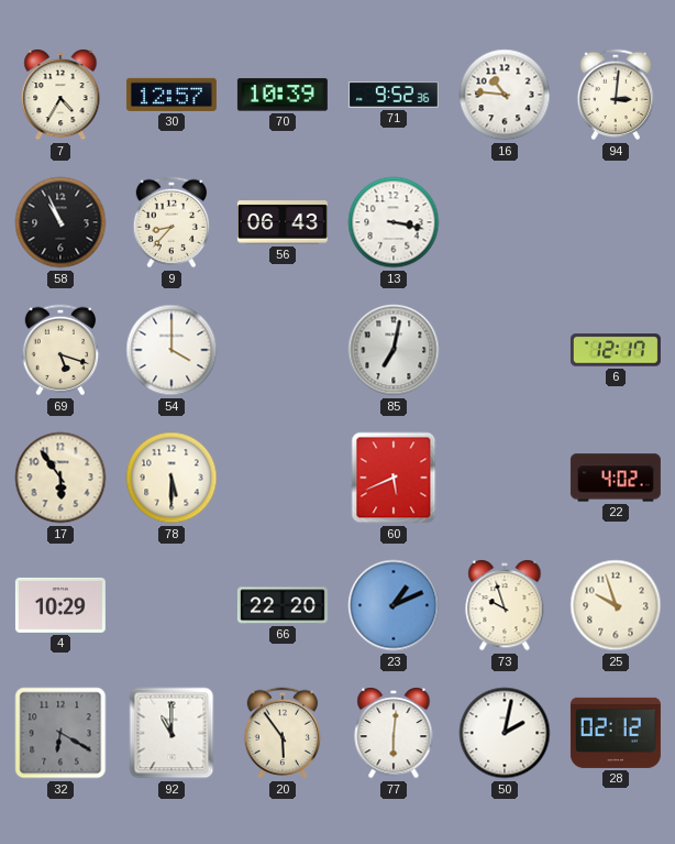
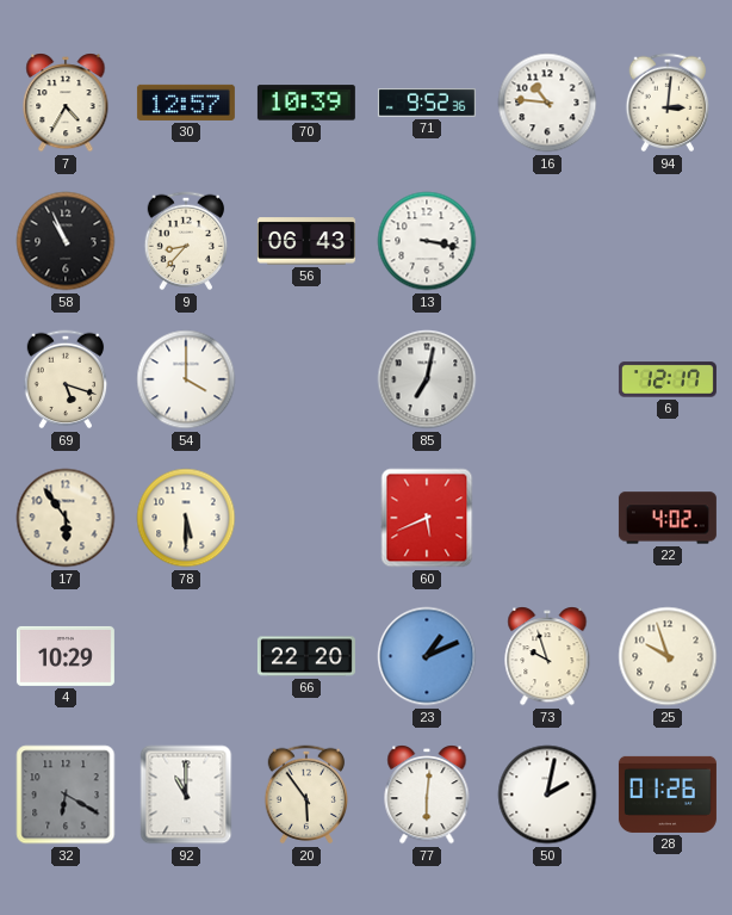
28: 02:12 -> 01:26
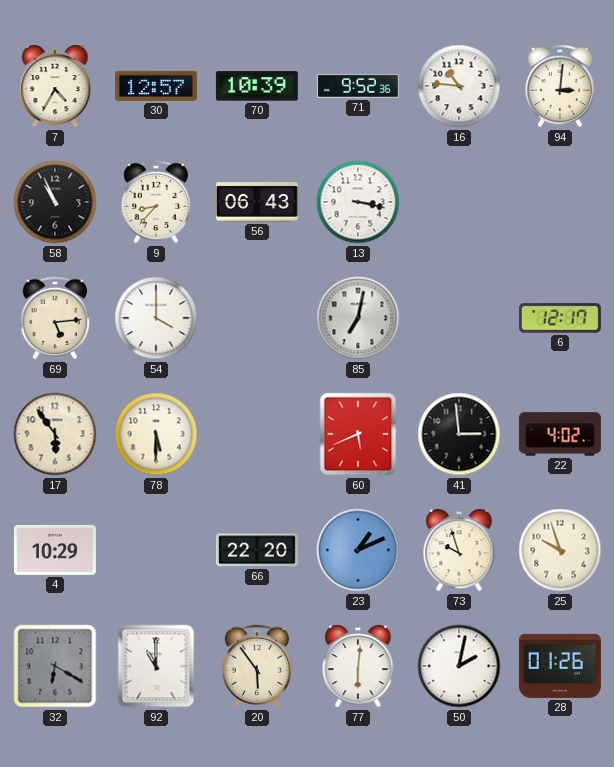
69: 5:18 -> 5:14
41: none -> 2:59
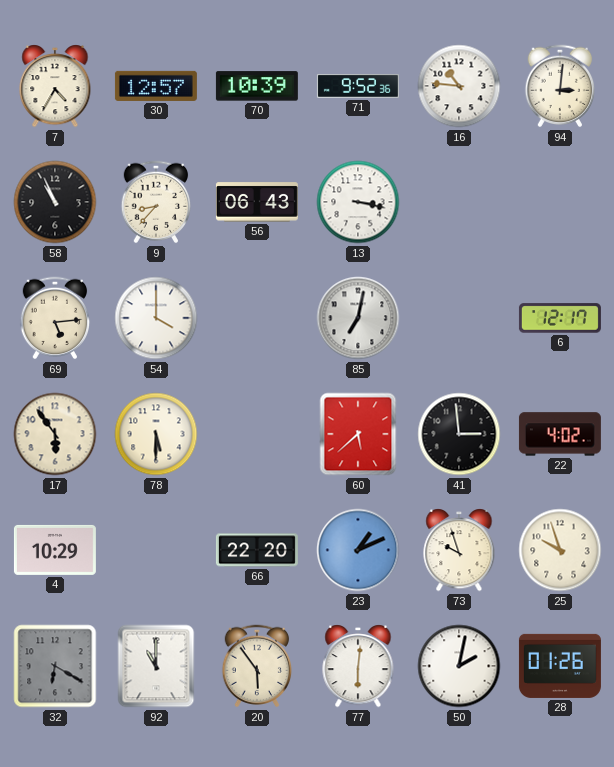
60: 5:41 -> 5:38
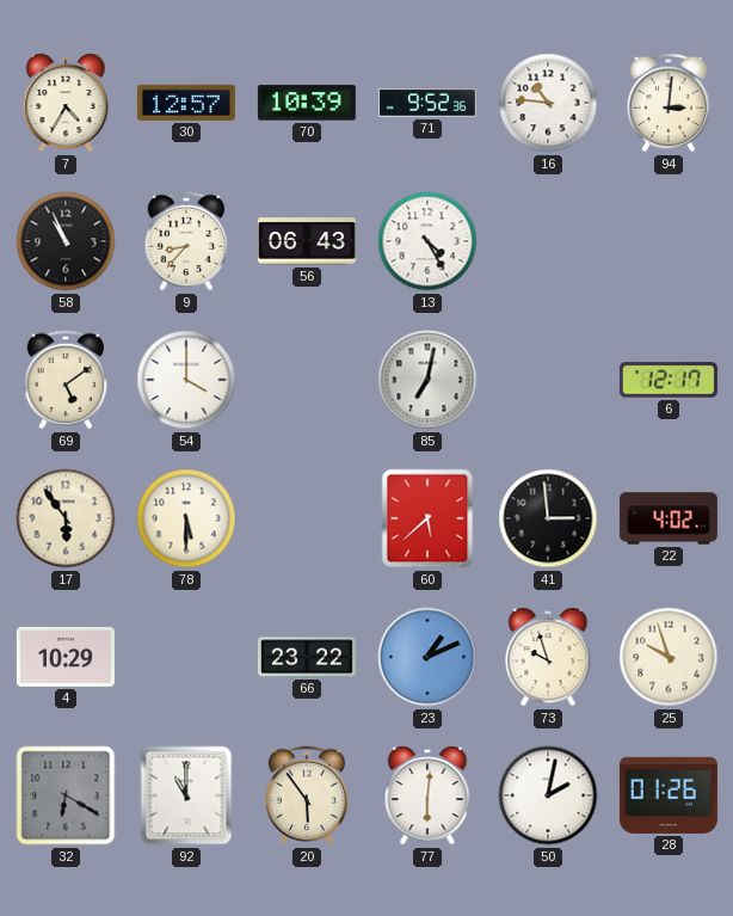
13: 3:17 -> 4:25
69: 5:14 -> 5:09
66: 22:20 -> 23:22
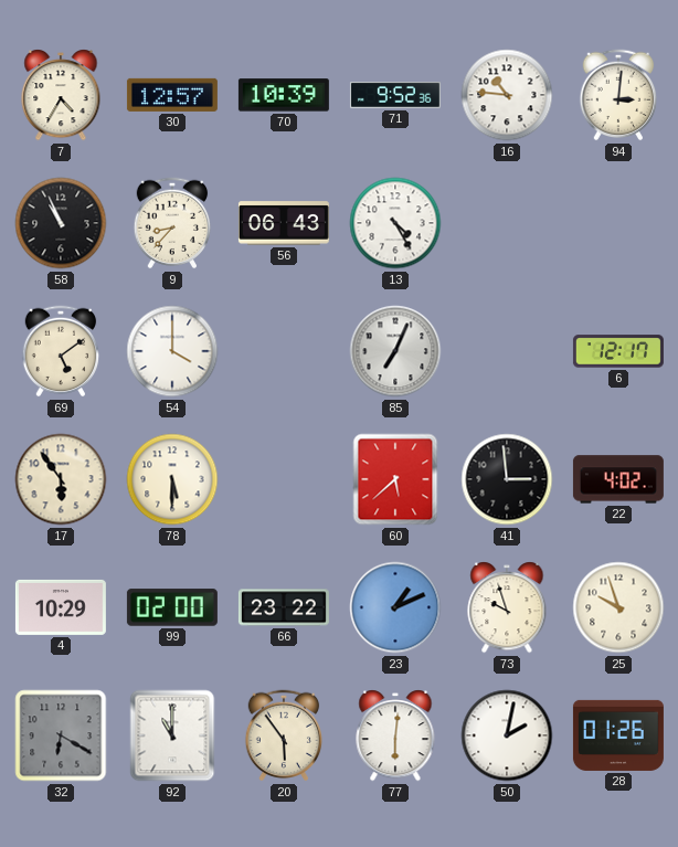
85: 7:02 -> 7:04
99: none -> 02:00
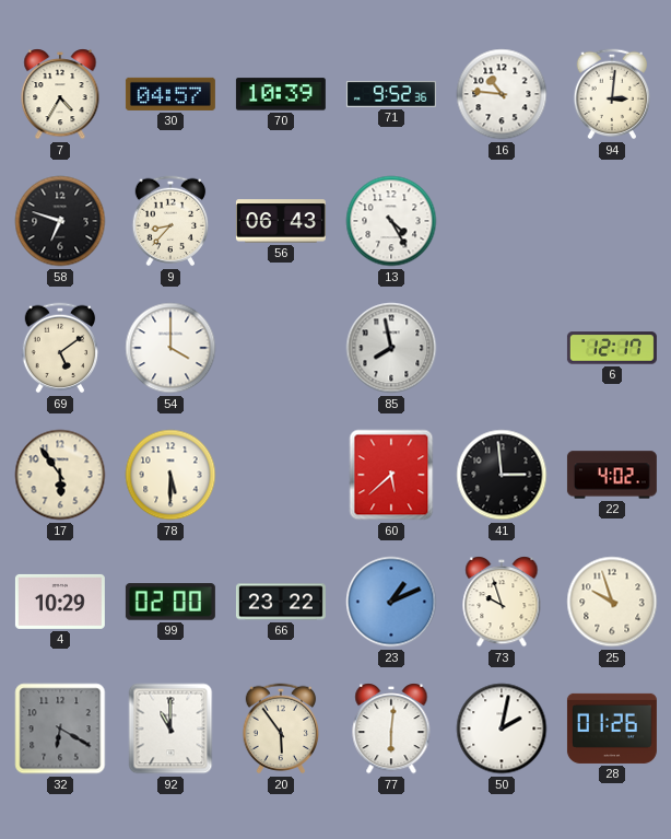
30: 12:57 -> 04:57
58: 10:56 -> 6:48
85: 7:04 -> 7:58
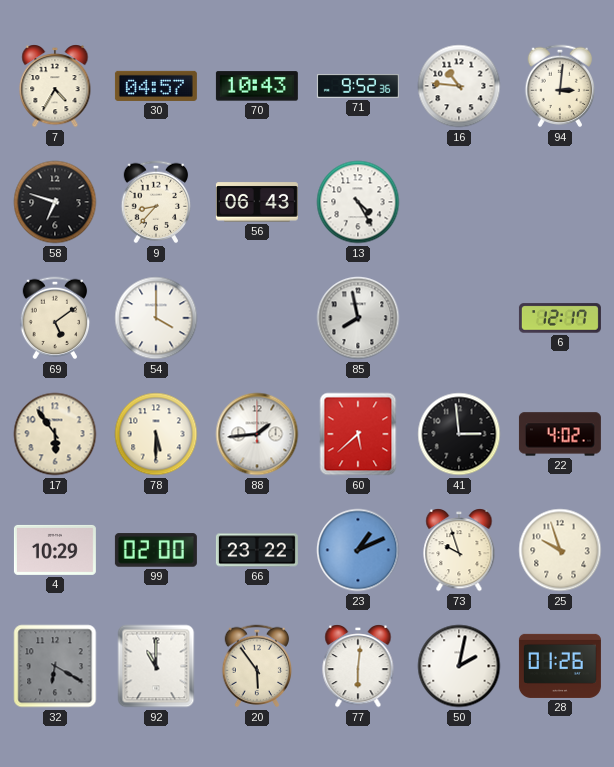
70: 10:39 -> 10:43
88: none -> 1:44
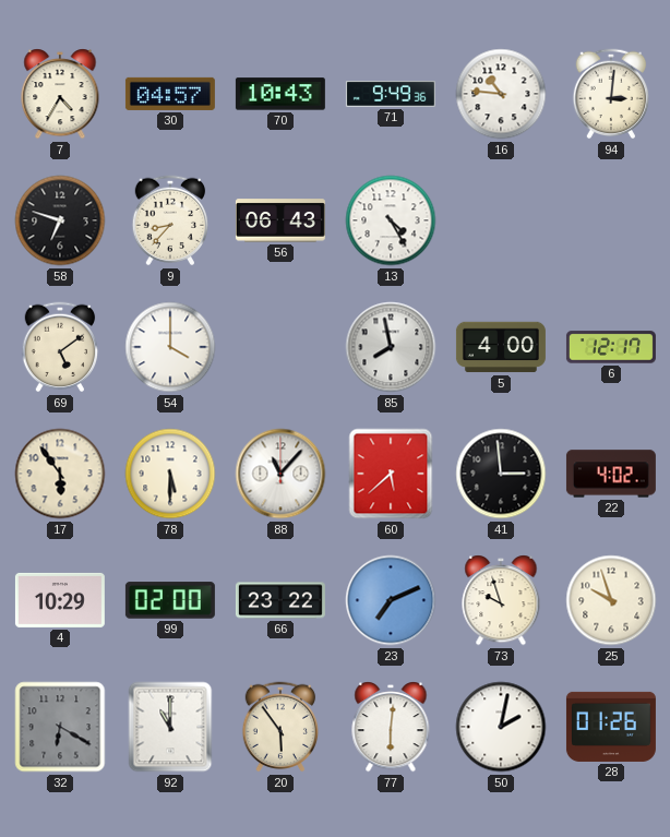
71: 9:52 -> 9:49
5: none -> 4:00
88: 1:44 -> 11:07
23: 1:11 -> 7:11
